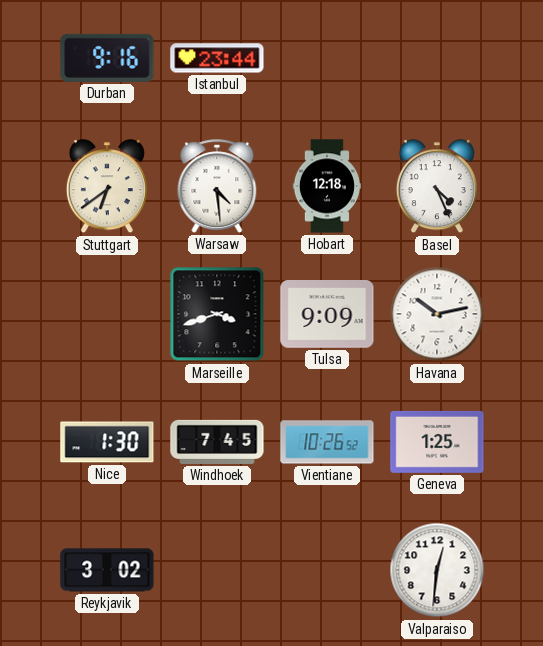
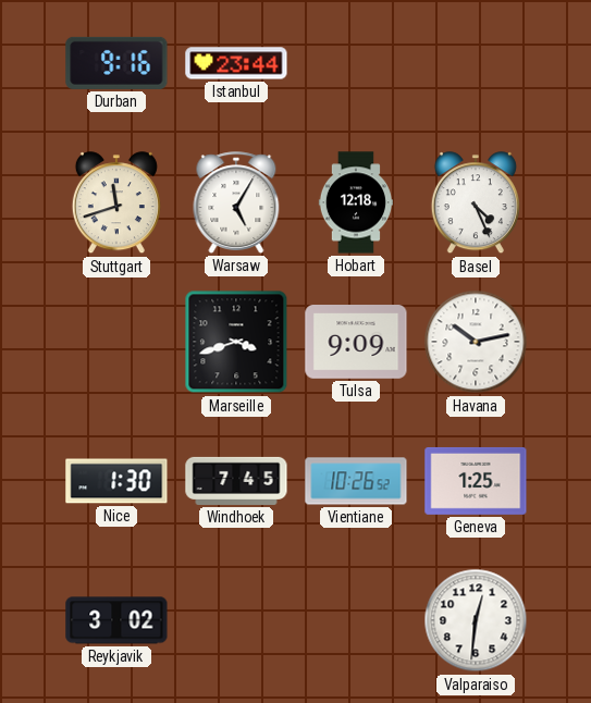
Stuttgart: 6:39 -> 11:42
Warsaw: 4:29 -> 5:05
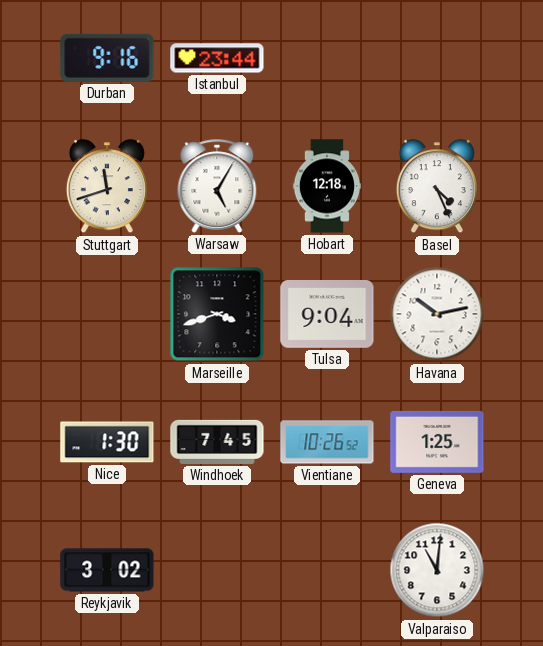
Tulsa: 9:09 -> 9:04
Valparaiso: 12:31 -> 11:01
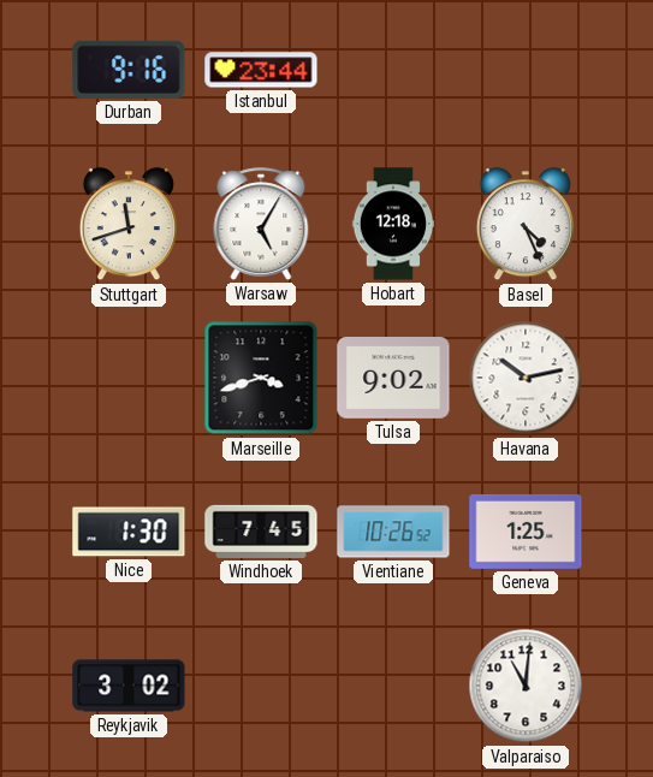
Tulsa: 9:04 -> 9:02
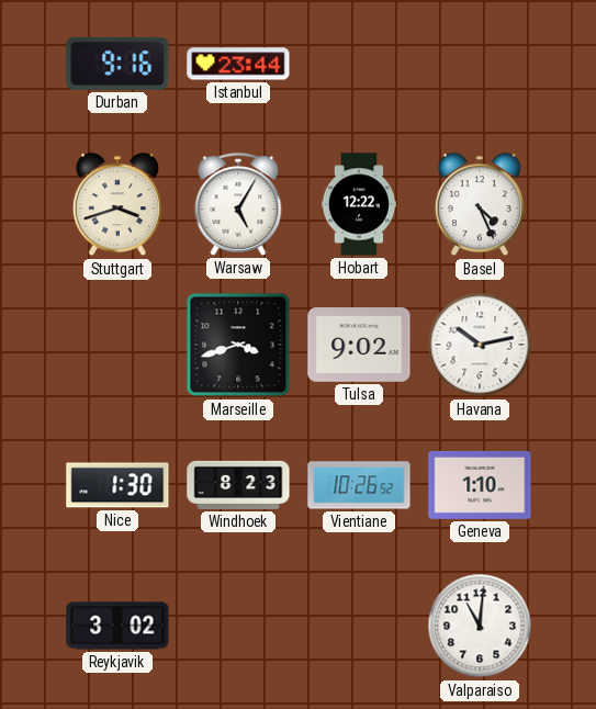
Stuttgart: 11:42 -> 3:42
Hobart: 12:18 -> 12:22
Windhoek: 7:45 -> 8:23
Geneva: 1:25 -> 1:10
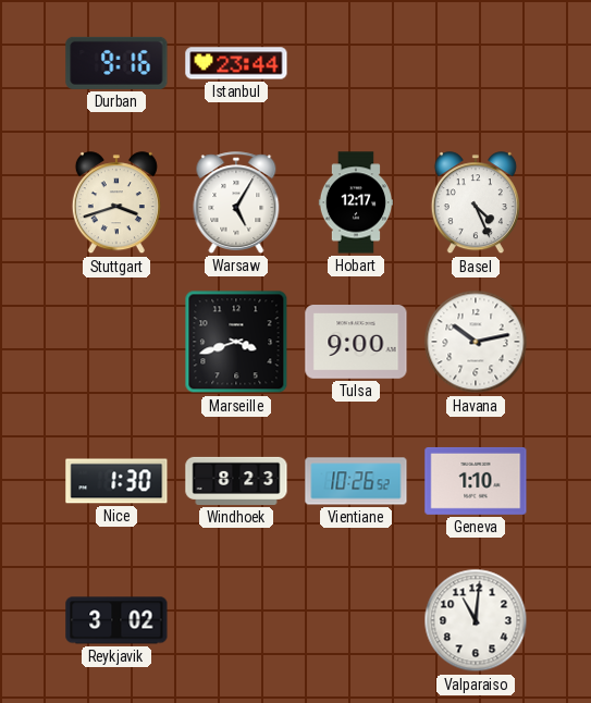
Hobart: 12:22 -> 12:17
Tulsa: 9:02 -> 9:00
